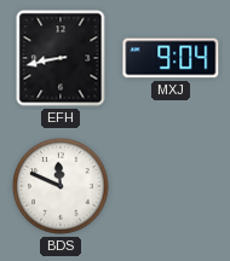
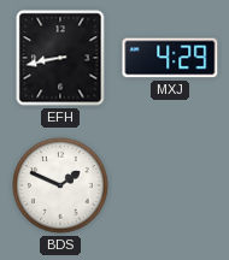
MXJ: 9:04 -> 4:29
BDS: 11:49 -> 1:49
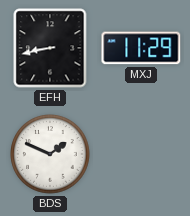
MXJ: 4:29 -> 11:29
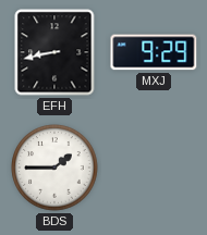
MXJ: 11:29 -> 9:29
BDS: 1:49 -> 1:45
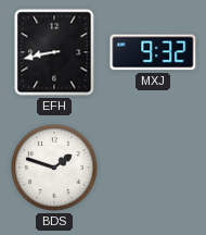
MXJ: 9:29 -> 9:32
BDS: 1:45 -> 1:48
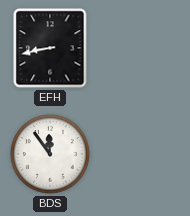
MXJ: 9:32 -> none
BDS: 1:48 -> 11:54
